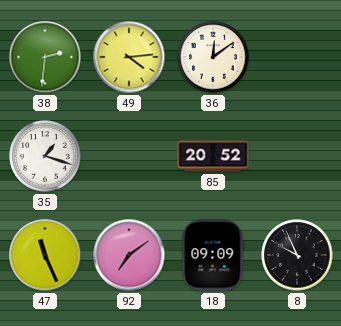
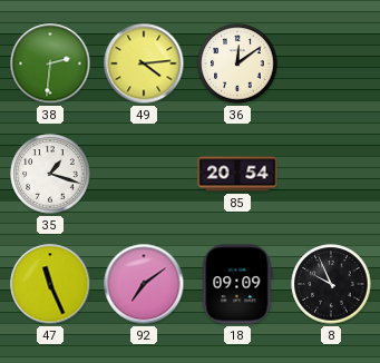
85: 20:52 -> 20:54
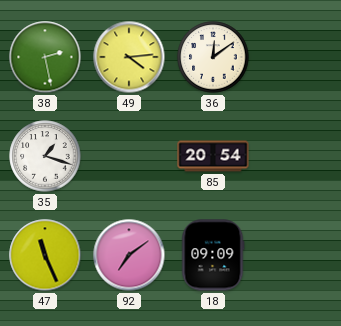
38: 2:31 -> 2:28
8: 9:56 -> none
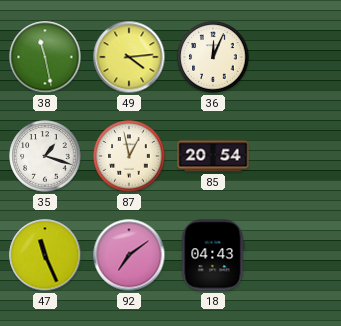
38: 2:28 -> 11:28
36: 12:09 -> 12:04
87: none -> 12:58
18: 09:09 -> 04:43
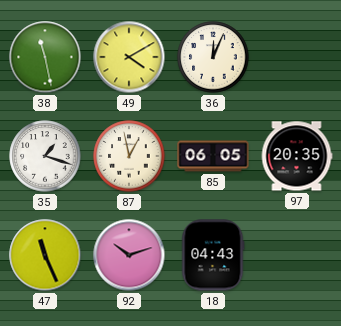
49: 4:14 -> 4:10
85: 20:54 -> 06:05
97: none -> 20:35
92: 7:09 -> 10:12
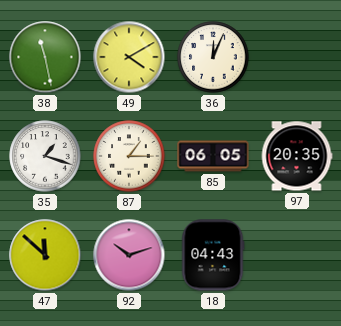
87: 12:58 -> 1:15
47: 11:26 -> 11:52
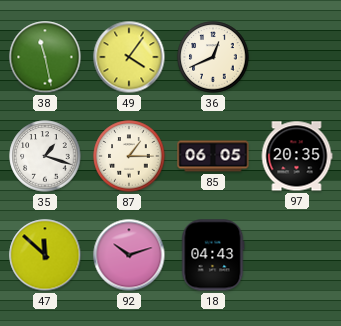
49: 4:10 -> 4:06
36: 12:04 -> 12:41
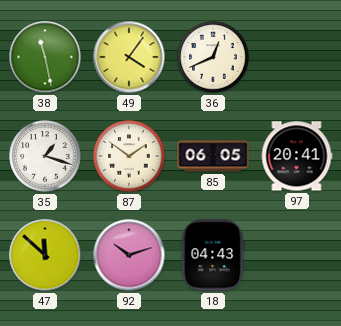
87: 1:15 -> 1:51
97: 20:35 -> 20:41
